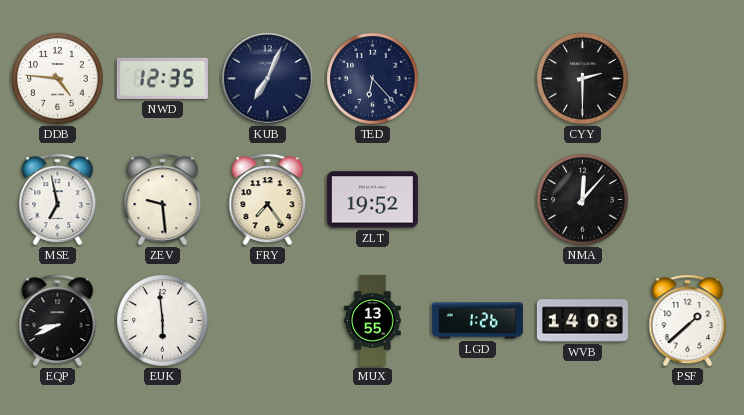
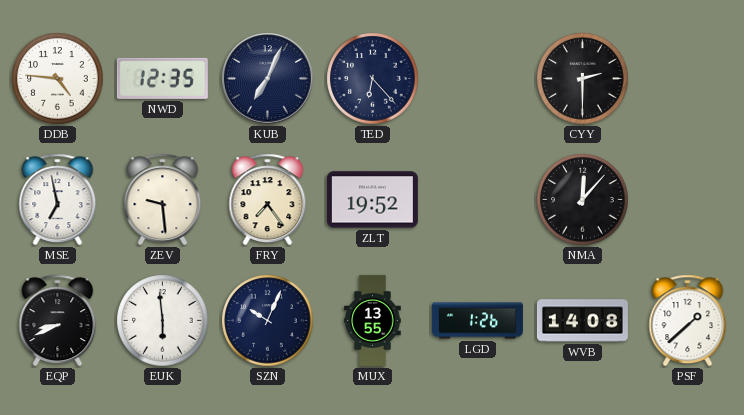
SZN: none -> 10:04
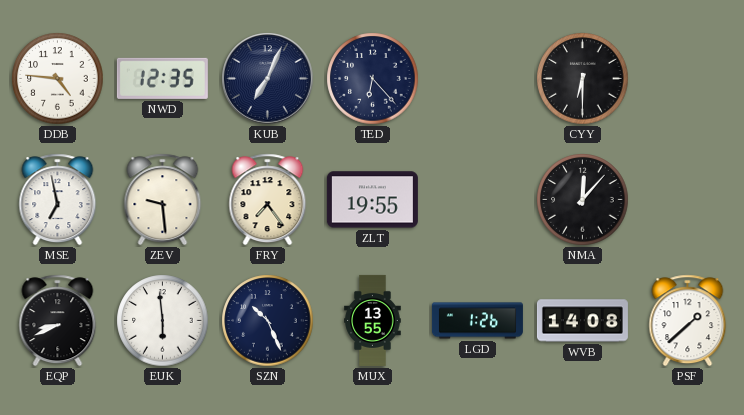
CYY: 2:30 -> 6:30
ZLT: 19:52 -> 19:55
SZN: 10:04 -> 10:26
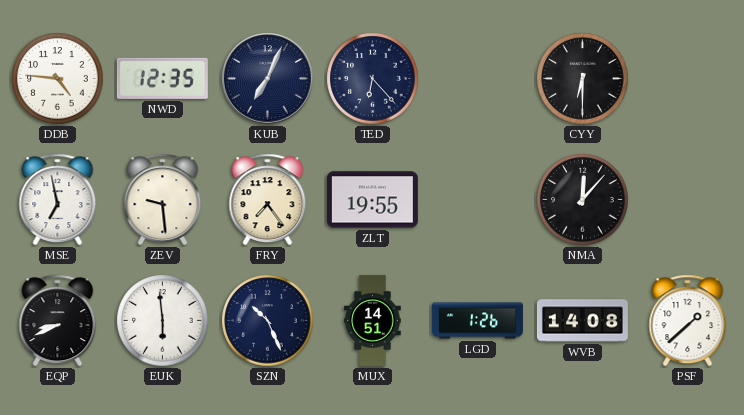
MUX: 13:55 -> 14:51
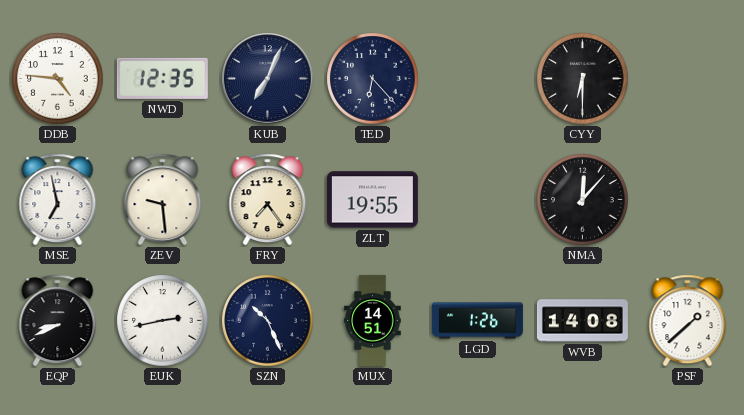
EUK: 5:59 -> 2:43
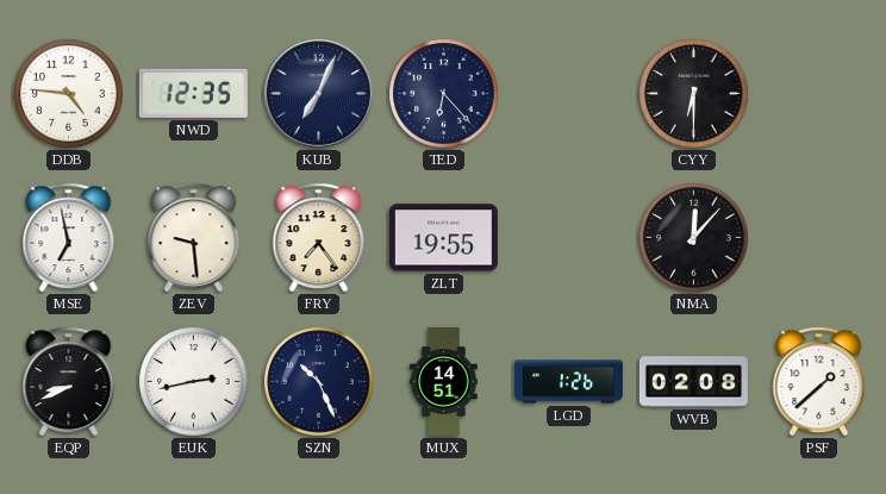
WVB: 14:08 -> 02:08
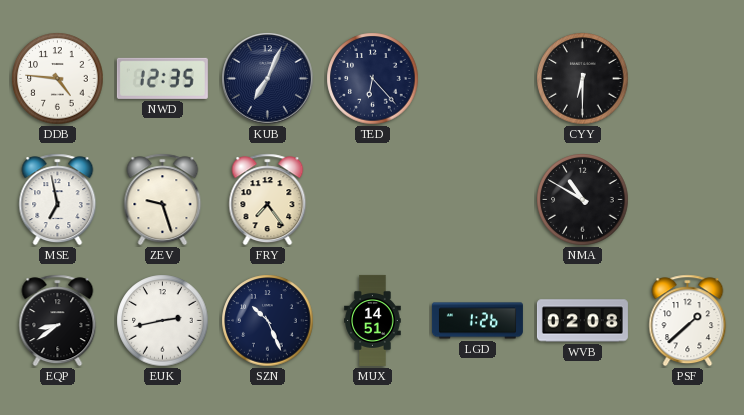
ZEV: 9:29 -> 9:27
ZLT: 19:55 -> none
NMA: 12:07 -> 10:50
EQP: 8:41 -> 8:39
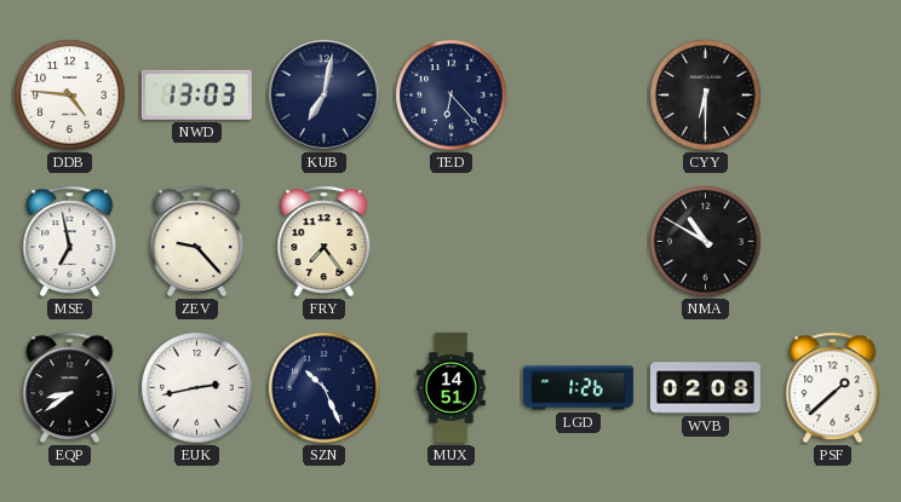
NWD: 12:35 -> 13:03
KUB: 7:04 -> 7:02
ZEV: 9:27 -> 9:23
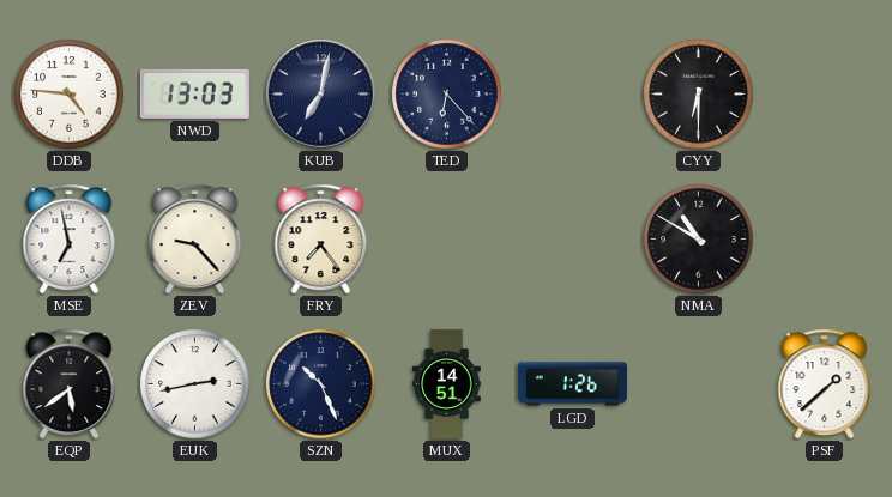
EQP: 8:39 -> 5:39
WVB: 02:08 -> none
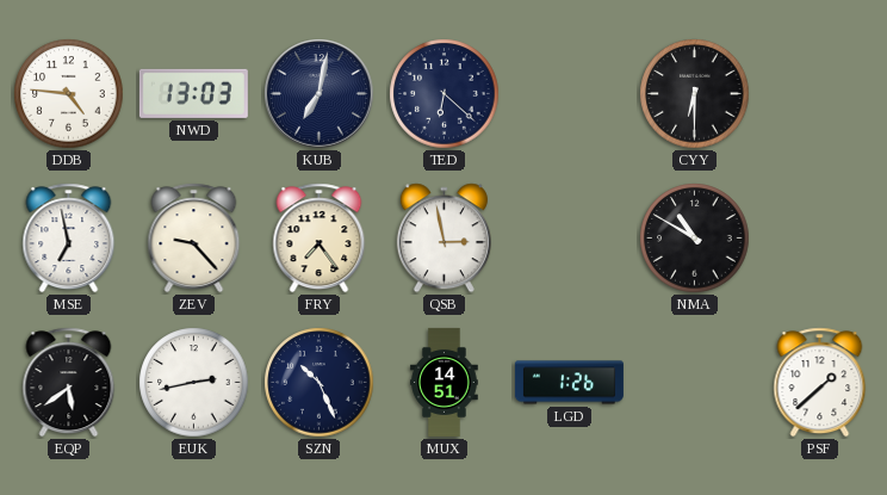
TED: 6:23 -> 6:22
QSB: none -> 2:58
